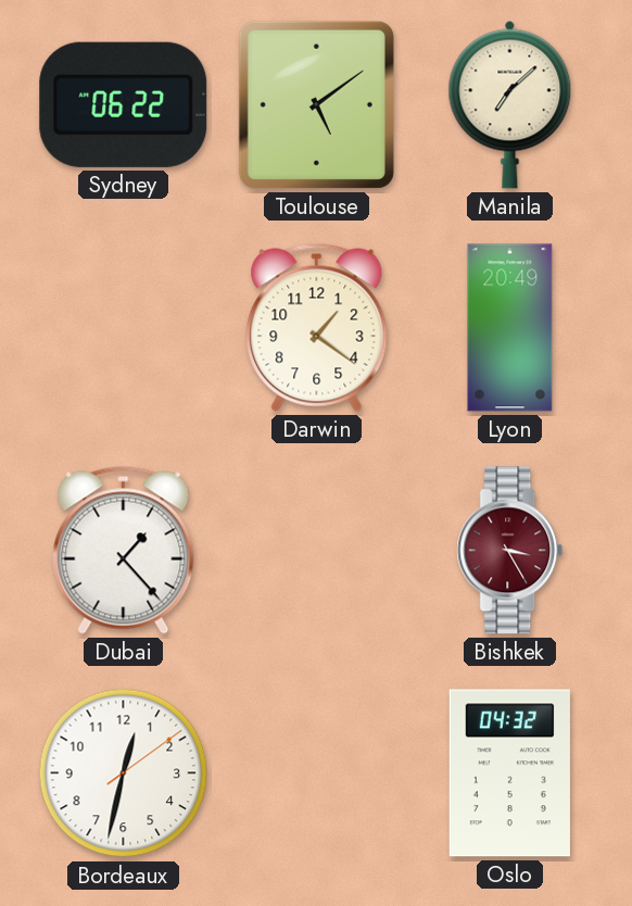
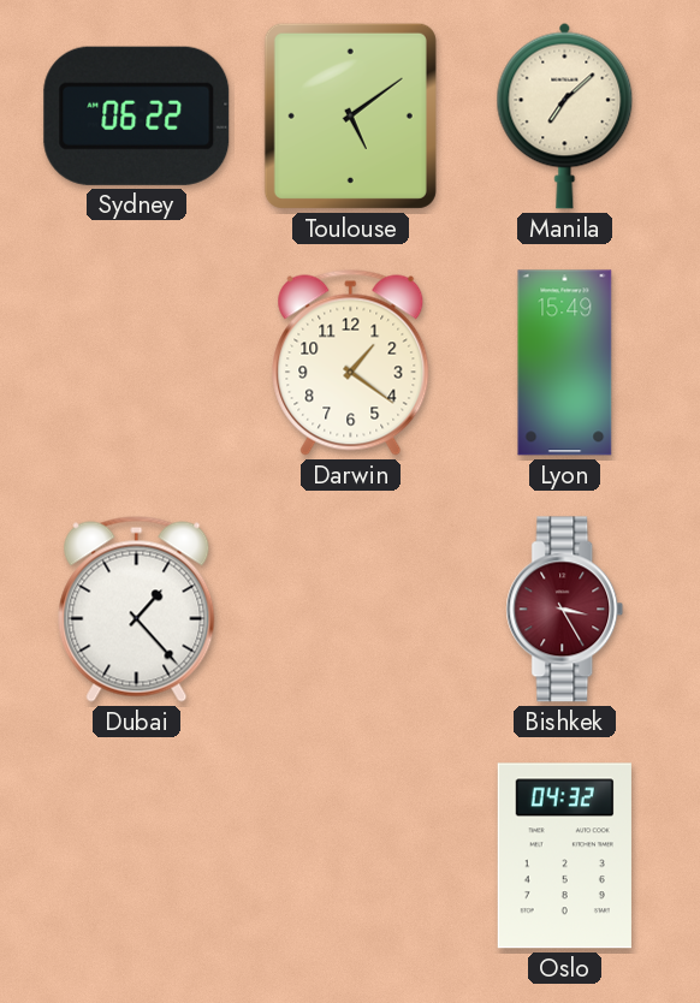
Lyon: 20:49 -> 15:49
Bordeaux: 12:32 -> none
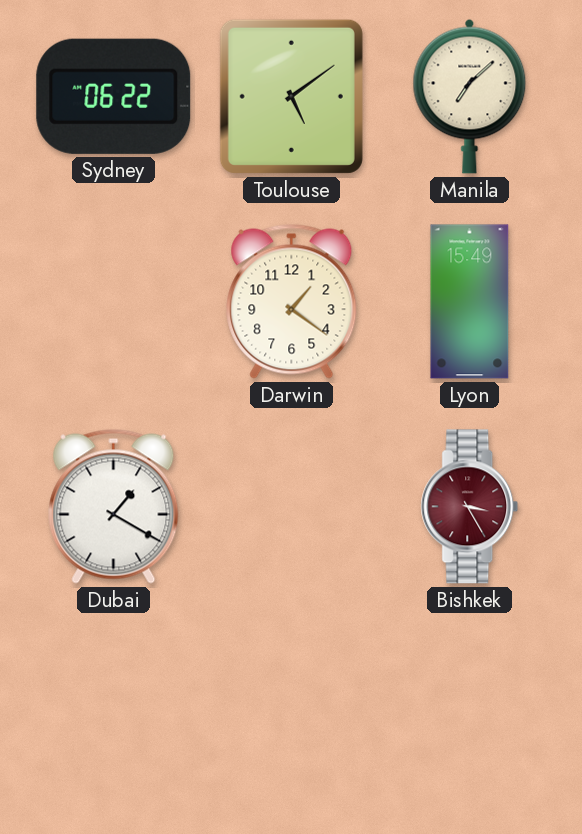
Dubai: 1:23 -> 1:20
Oslo: 04:32 -> none
